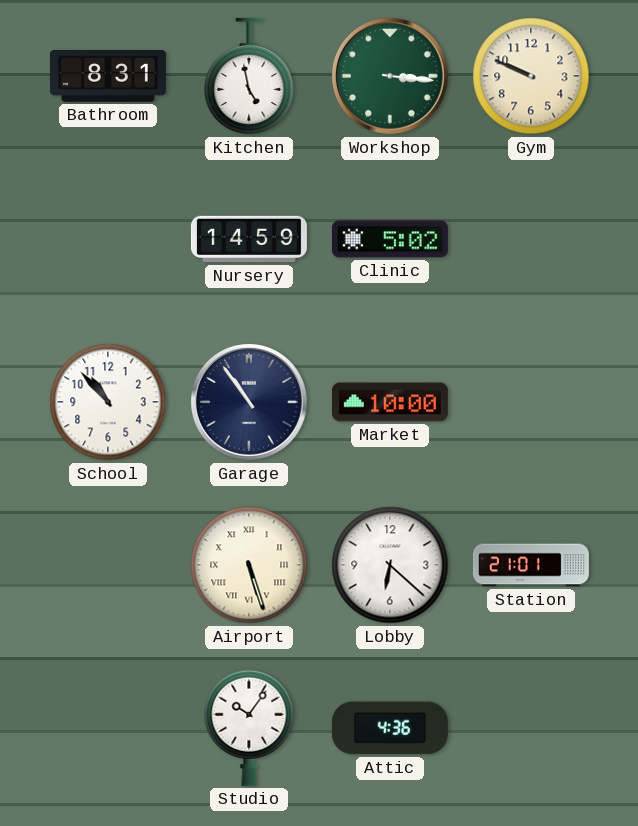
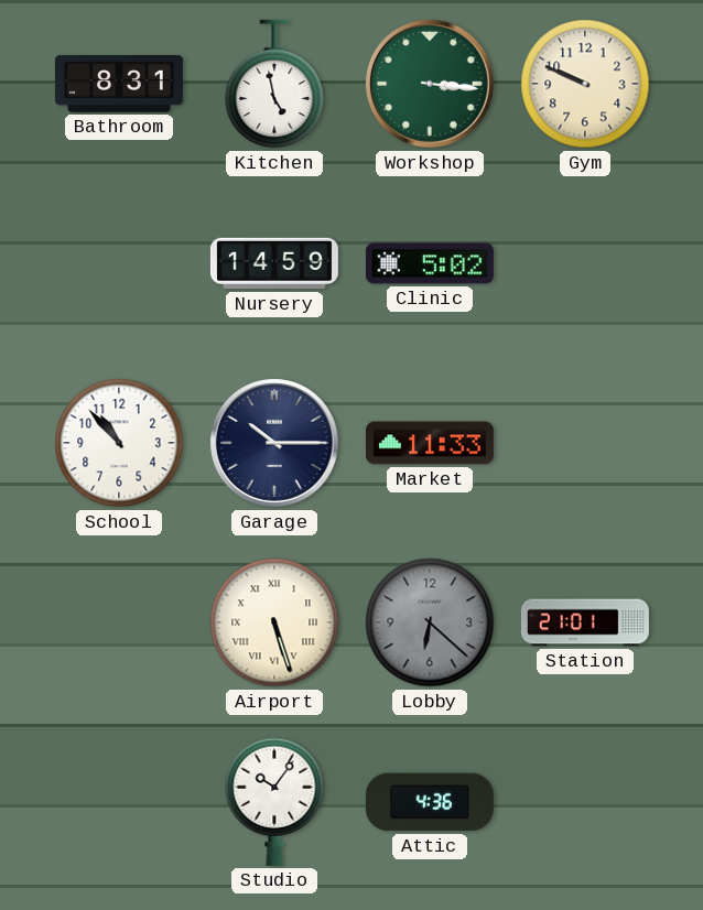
Garage: 10:54 -> 10:15
Market: 10:00 -> 11:33
Lobby dial: white -> grey
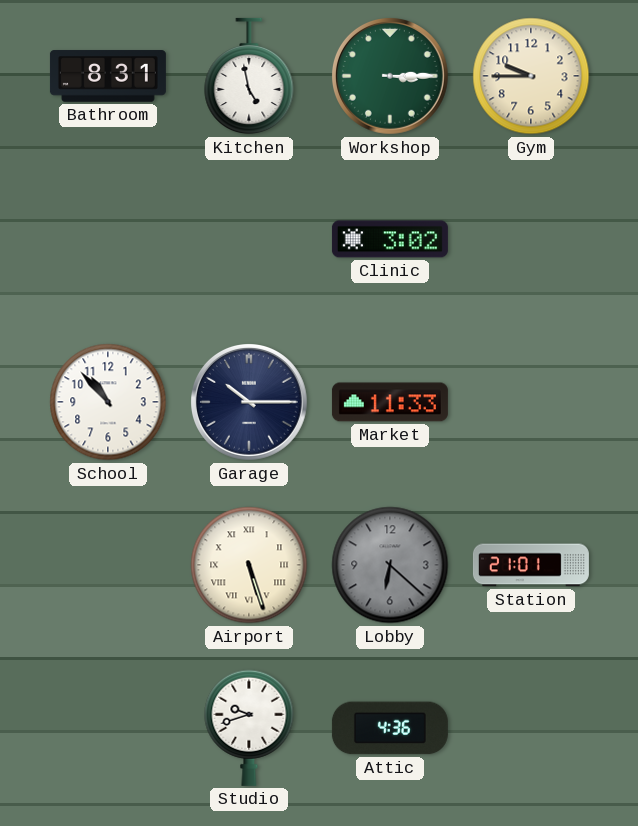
Workshop: 3:16 -> 3:15
Gym: 9:49 -> 9:45
Nursery: 14:59 -> none
Clinic: 5:02 -> 3:02
Studio: 10:06 -> 9:42
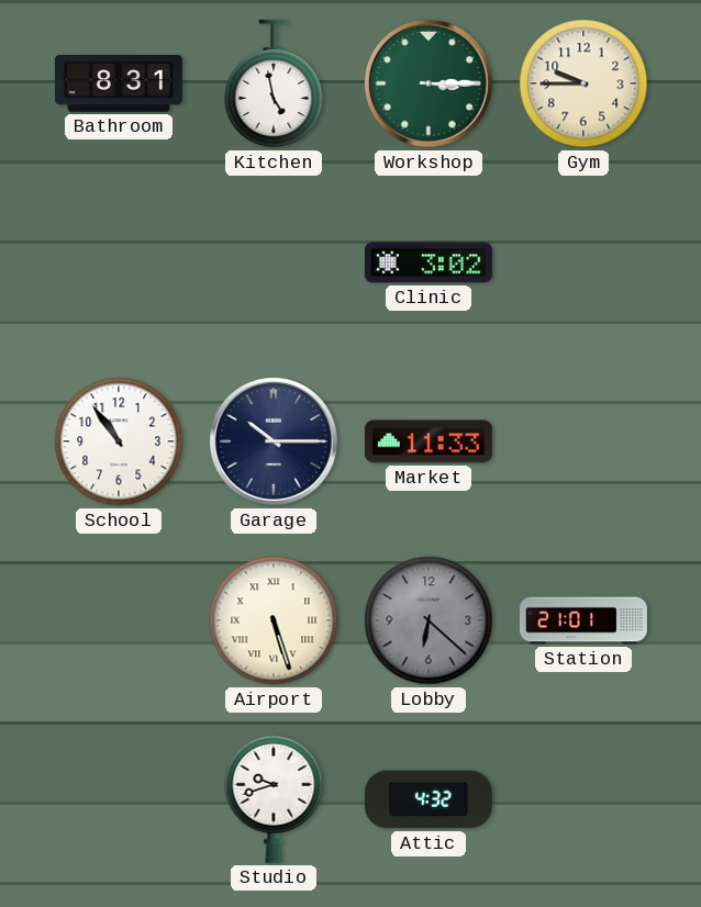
School: 10:53 -> 10:54
Attic: 4:36 -> 4:32
